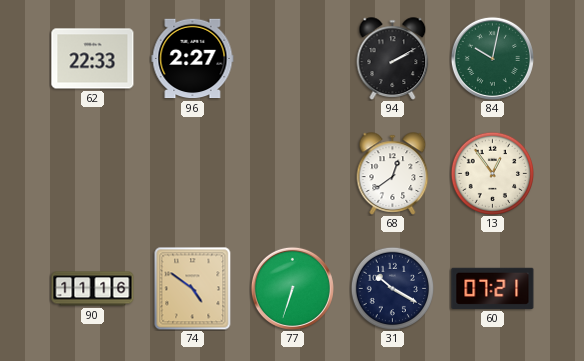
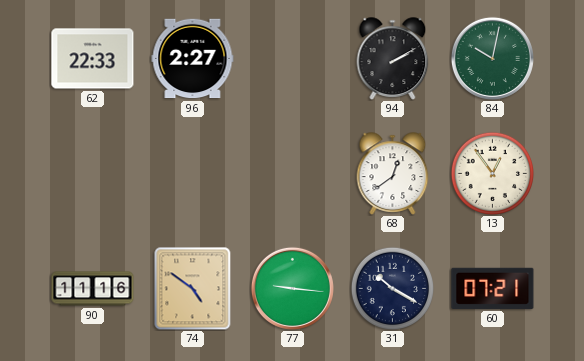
77: 6:33 -> 9:16
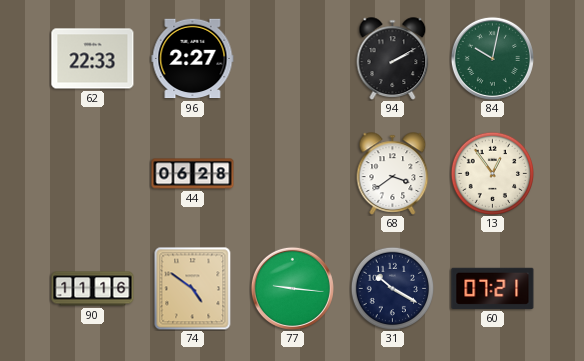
44: none -> 06:28
68: 12:39 -> 3:39
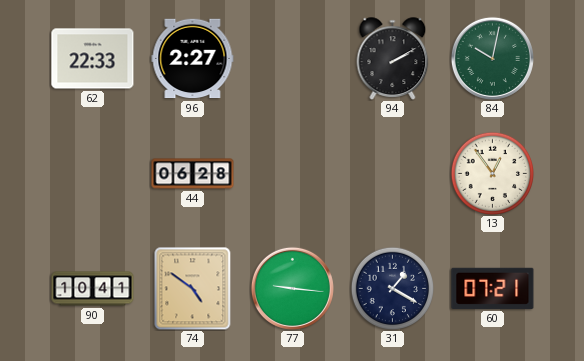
68: 3:39 -> none
90: 11:16 -> 10:41
31: 10:20 -> 1:20
